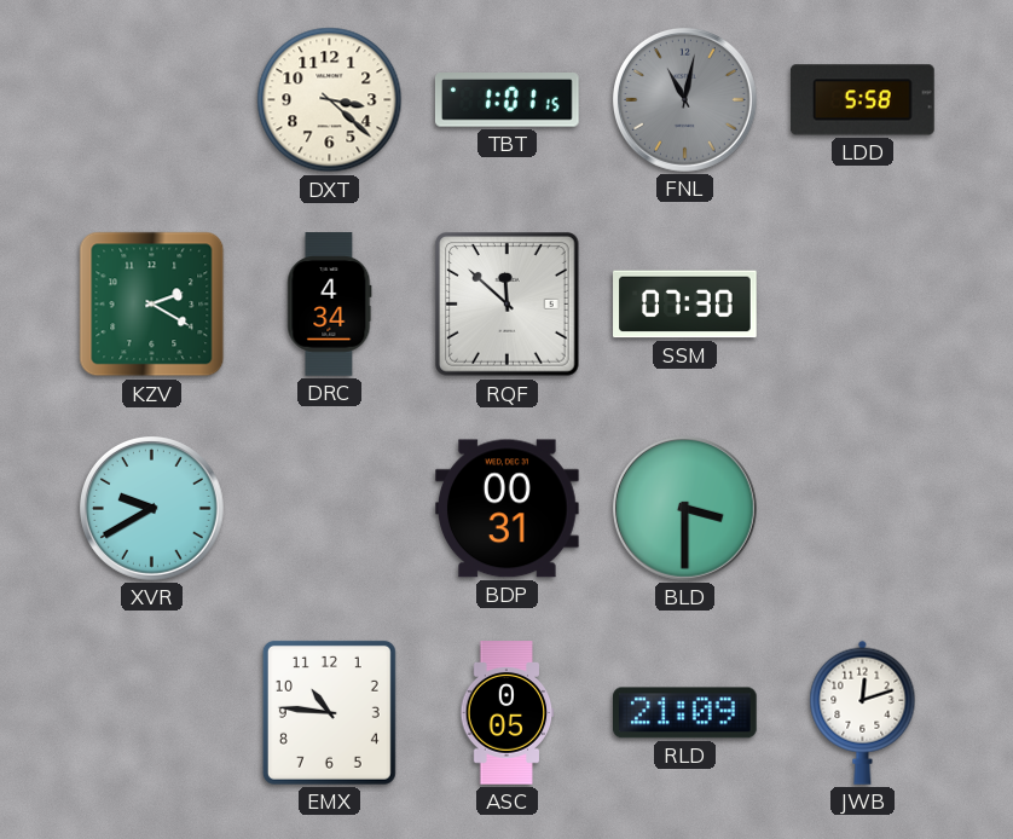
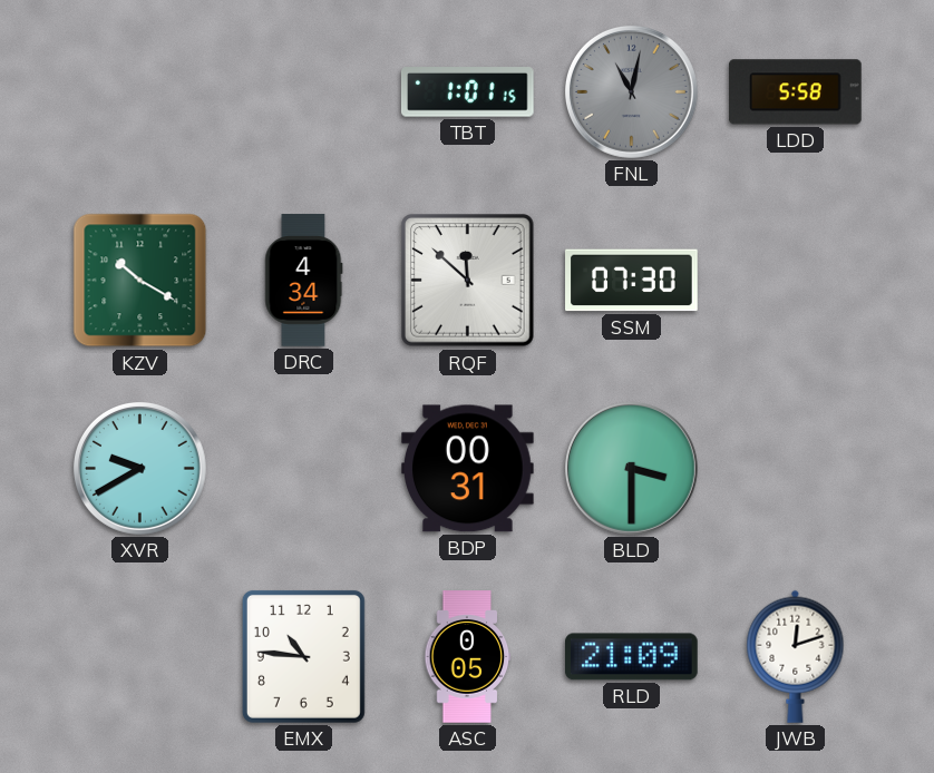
DXT: 3:22 -> none
KZV: 2:20 -> 10:20
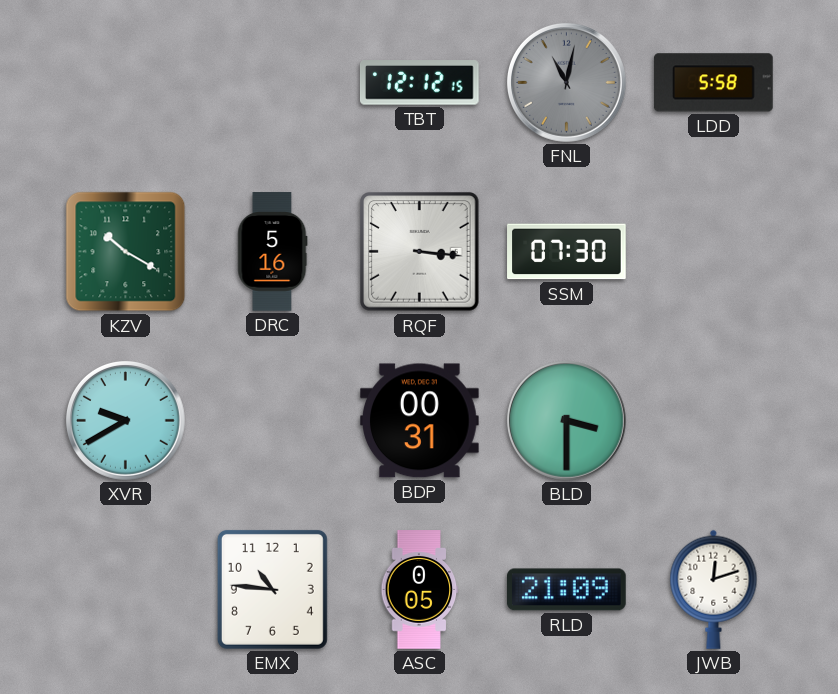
TBT: 1:01 -> 12:12
DRC: 4:34 -> 5:16
RQF: 11:52 -> 3:16
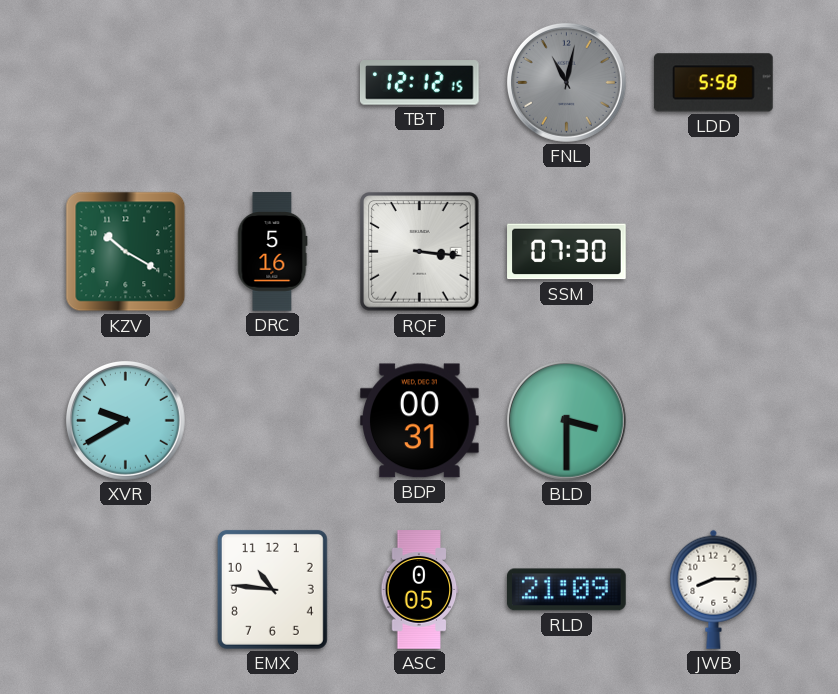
JWB: 12:12 -> 8:15
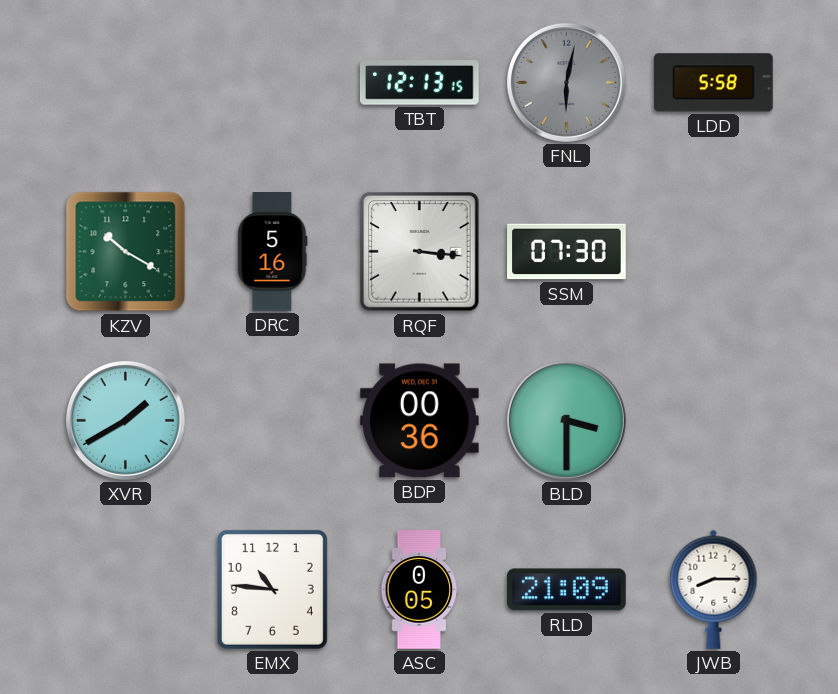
TBT: 12:12 -> 12:13
FNL: 11:02 -> 6:02
XVR: 9:40 -> 1:40
BDP: 00:31 -> 00:36
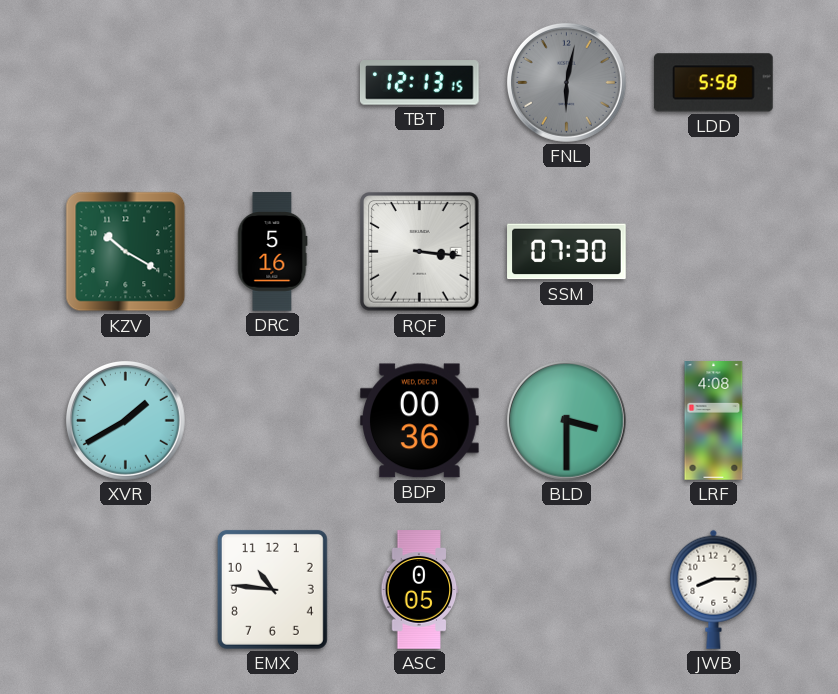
LRF: none -> 4:08
RLD: 21:09 -> none
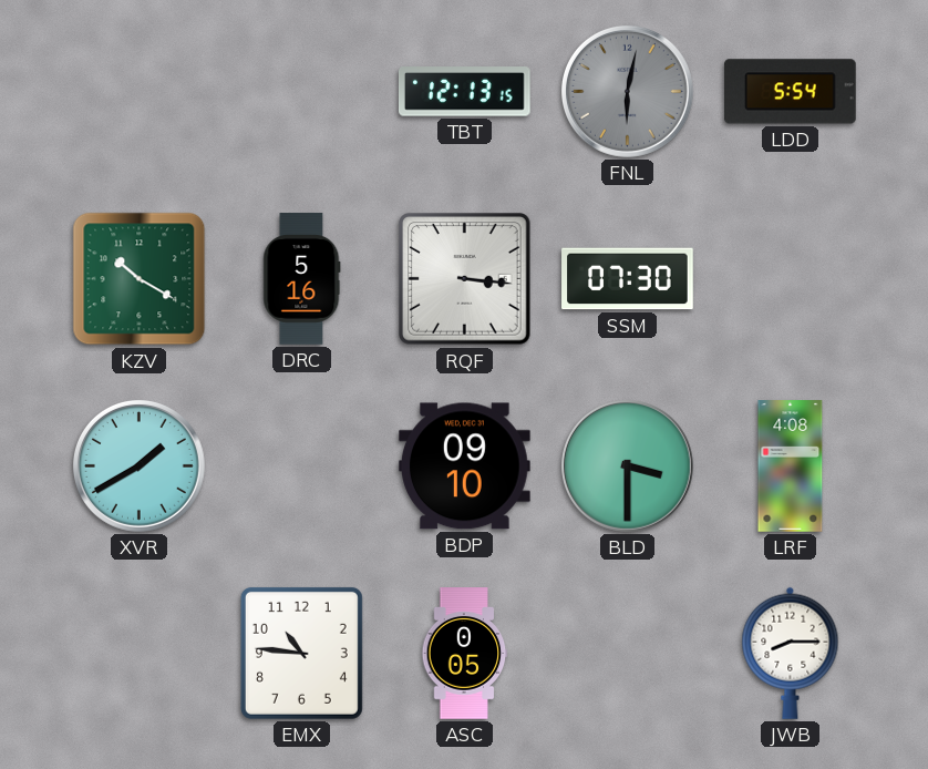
LDD: 5:58 -> 5:54
BDP: 00:36 -> 09:10
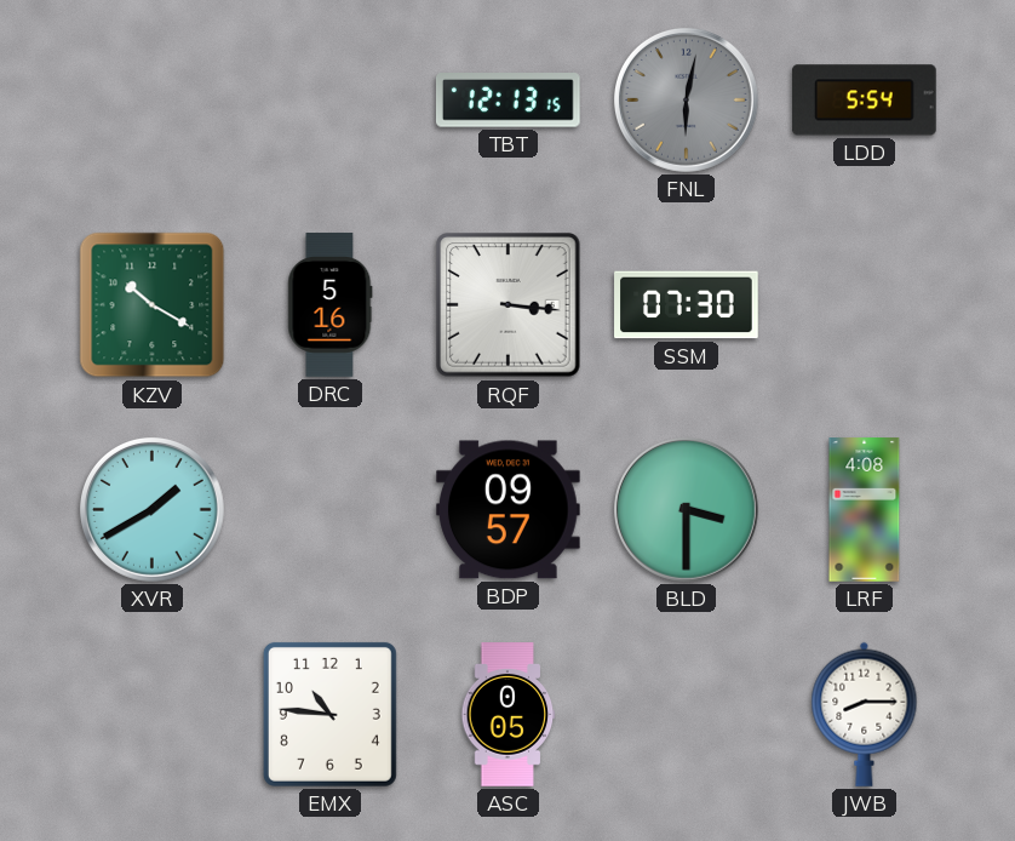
BDP: 09:10 -> 09:57
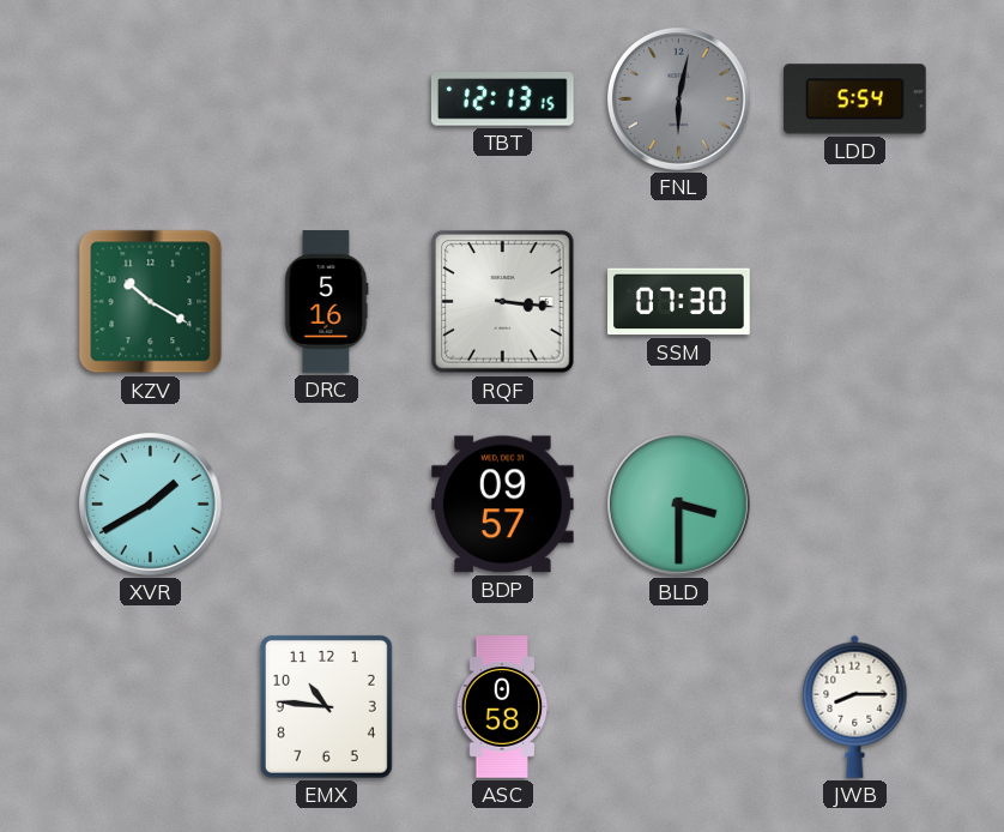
LRF: 4:08 -> none
ASC: 0:05 -> 0:58
